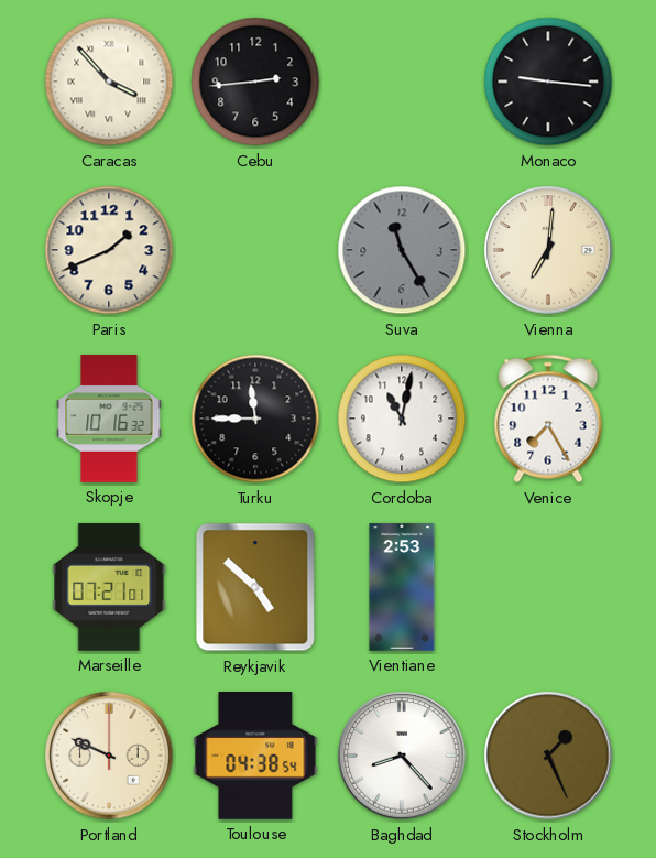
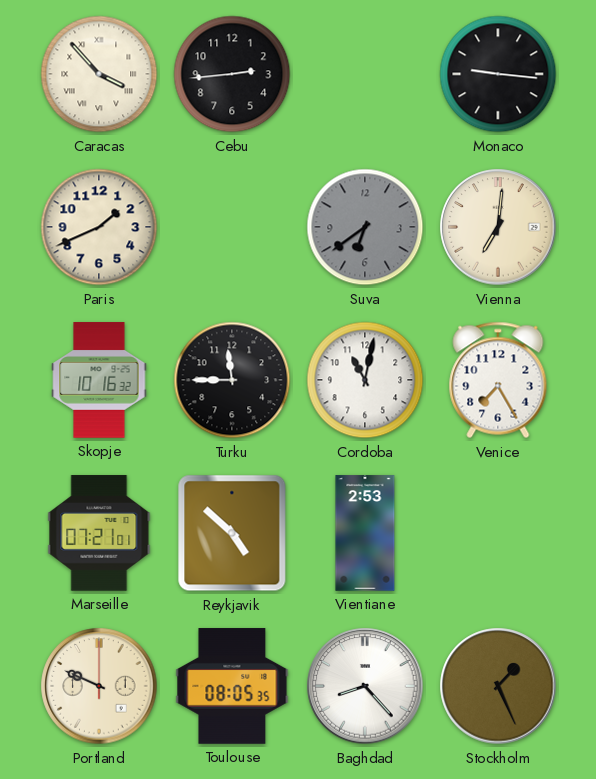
Suva: 11:25 -> 6:39
Toulouse: 04:38 -> 08:05
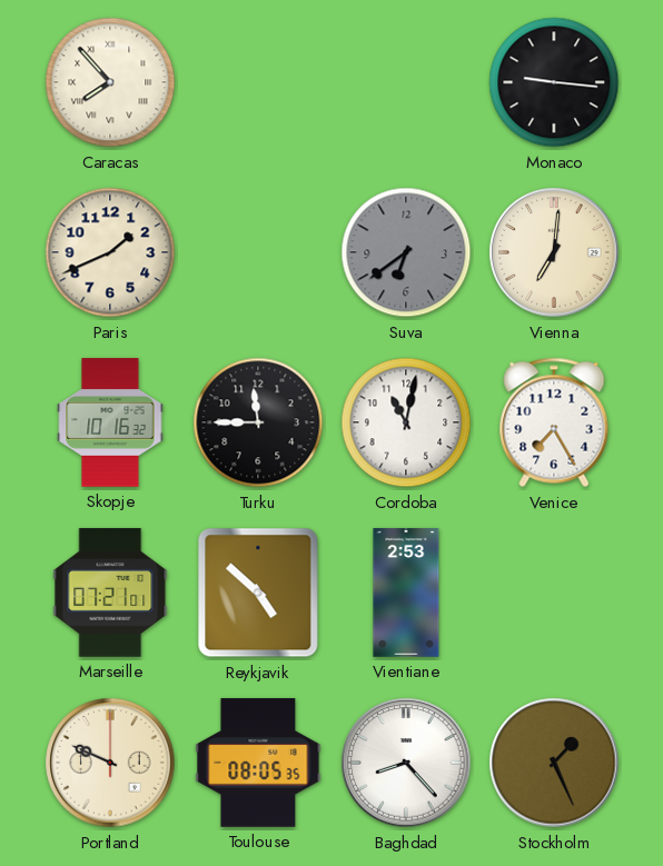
Caracas: 3:53 -> 7:53
Cebu: 2:44 -> none
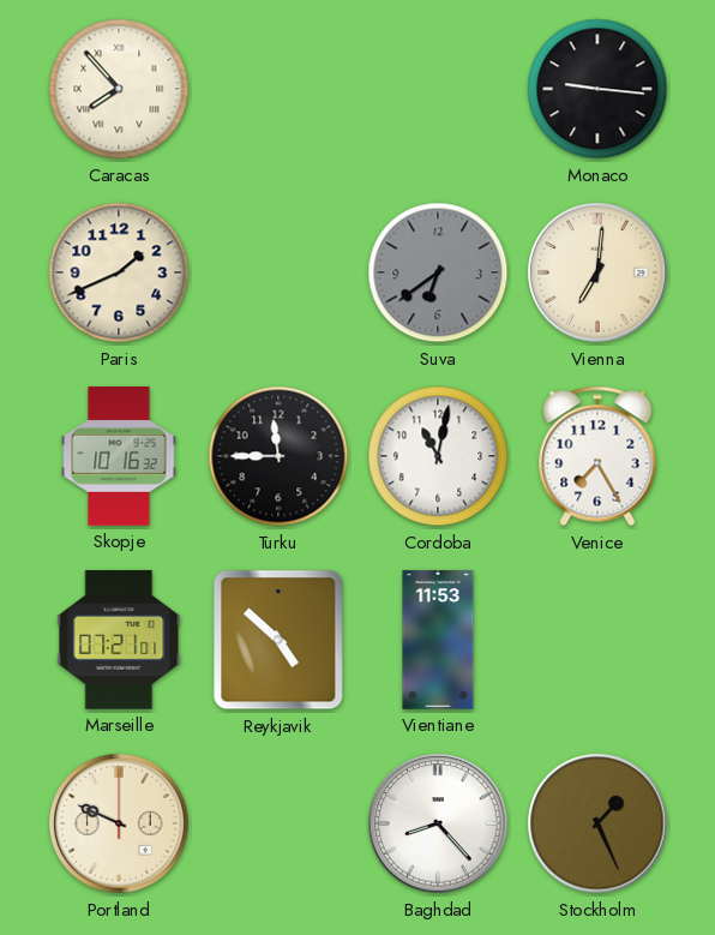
Vientiane: 2:53 -> 11:53
Toulouse: 08:05 -> none
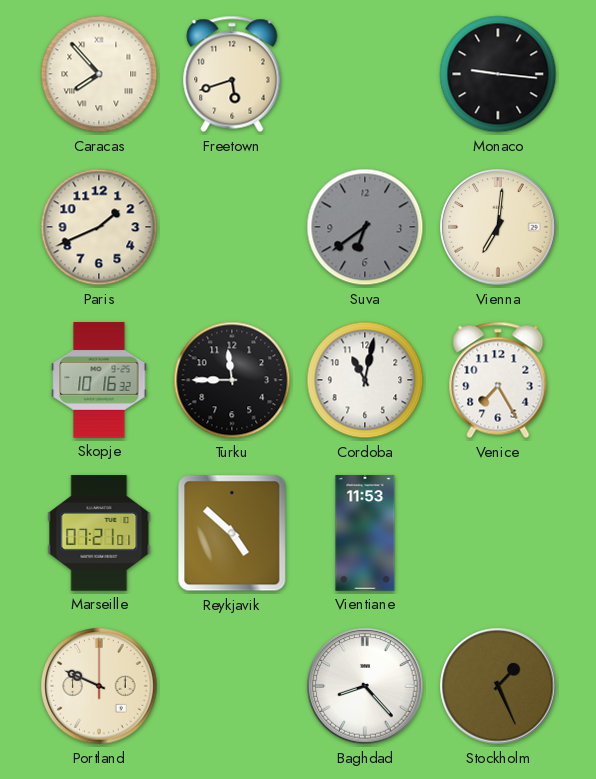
Freetown: none -> 5:42
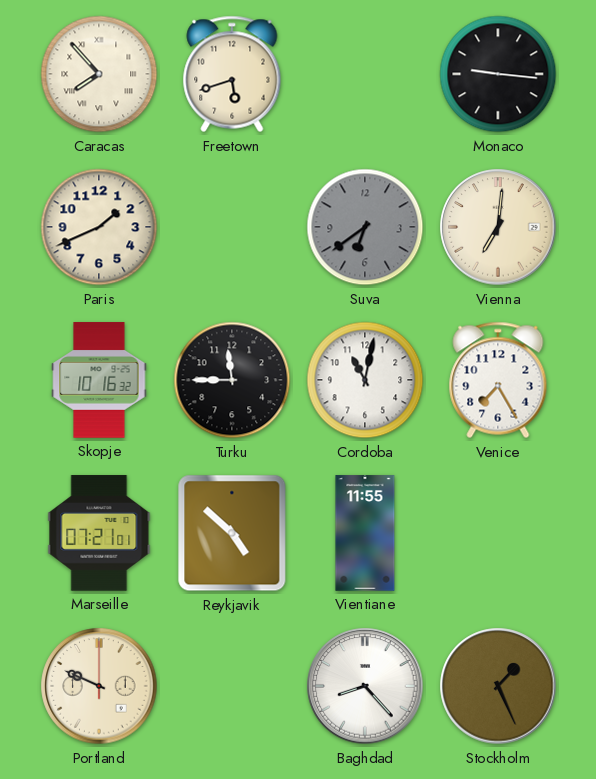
Vientiane: 11:53 -> 11:55
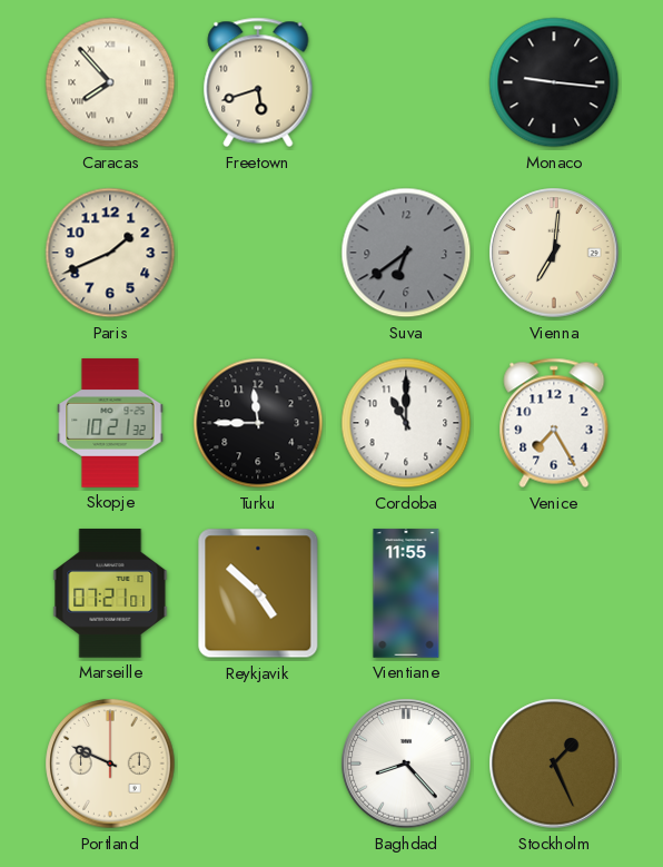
Skopje: 10:16 -> 10:21
Cordoba: 11:02 -> 11:00
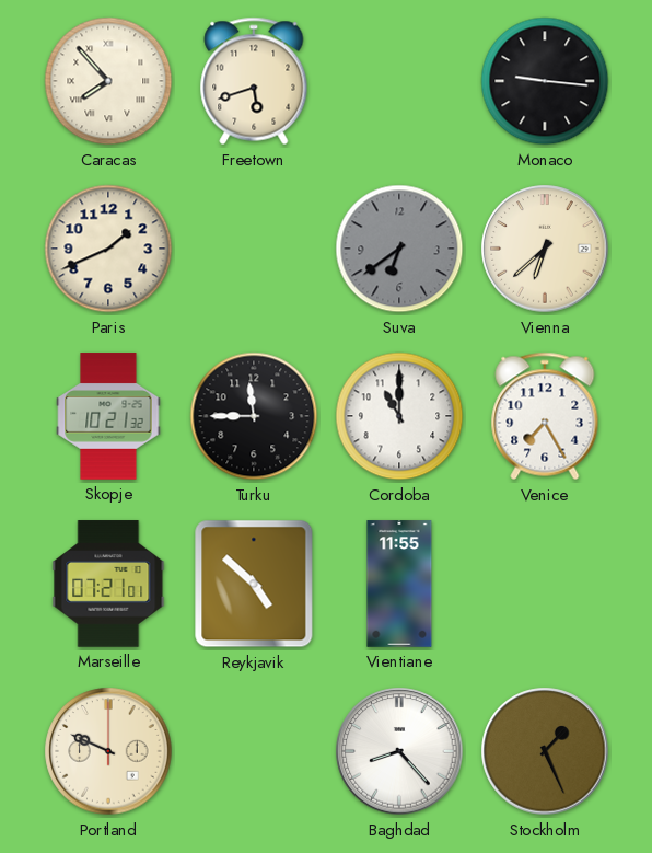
Vienna: 7:01 -> 6:38
